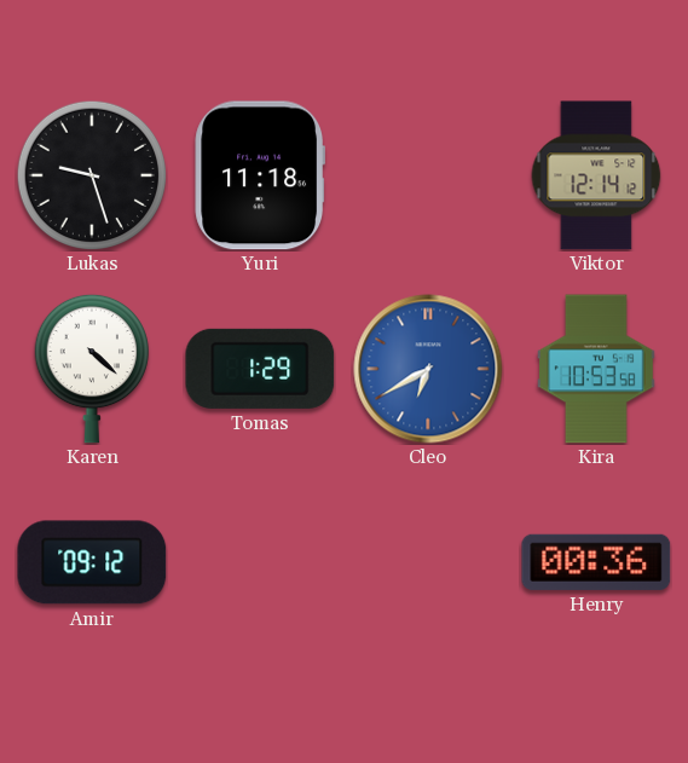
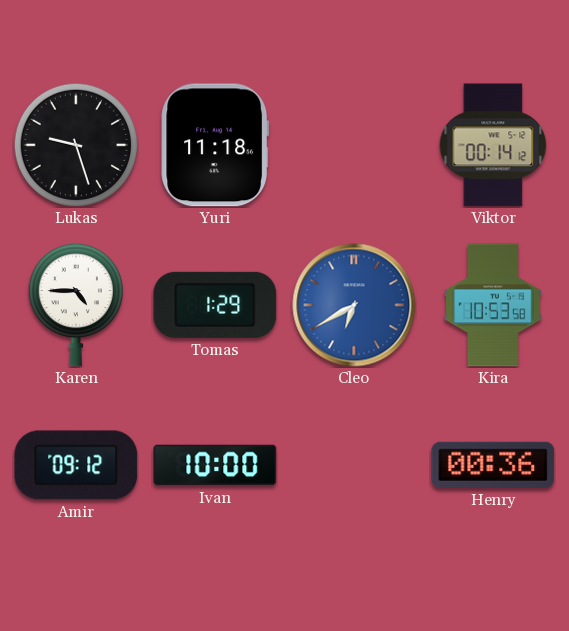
Viktor: 12:14 -> 00:14
Karen: 4:22 -> 4:45
Ivan: none -> 10:00
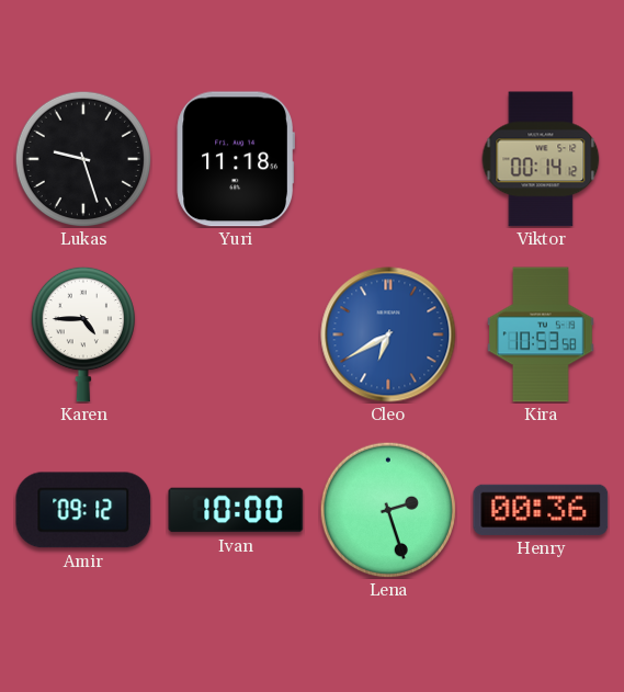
Tomas: 1:29 -> none
Lena: none -> 2:27
